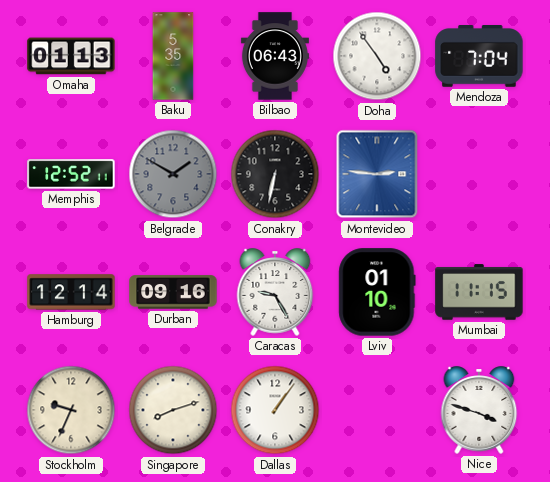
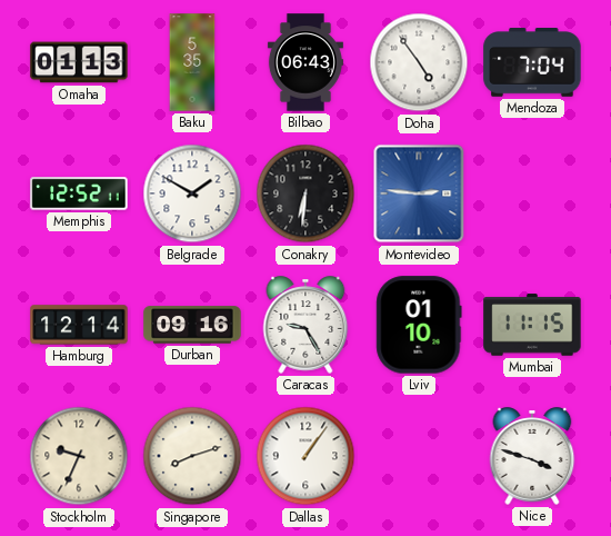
Belgrade dial: grey -> white
Conakry: 6:32 -> 6:31
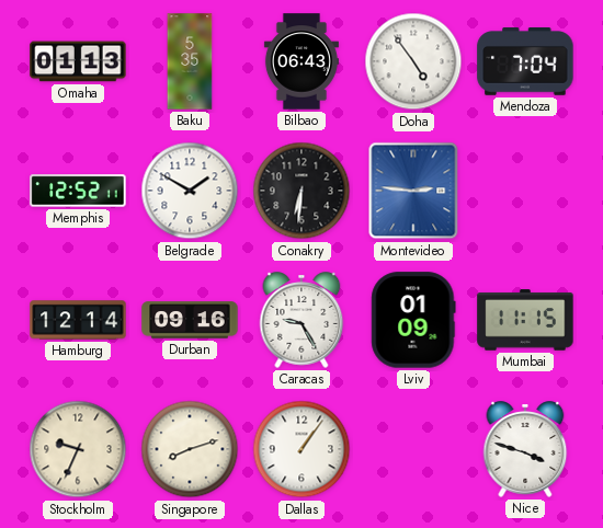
Lviv: 01:10 -> 01:09
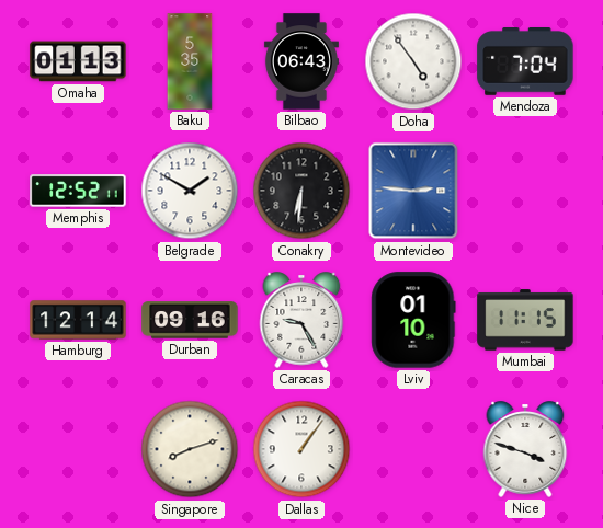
Lviv: 01:09 -> 01:10
Stockholm: 9:34 -> none
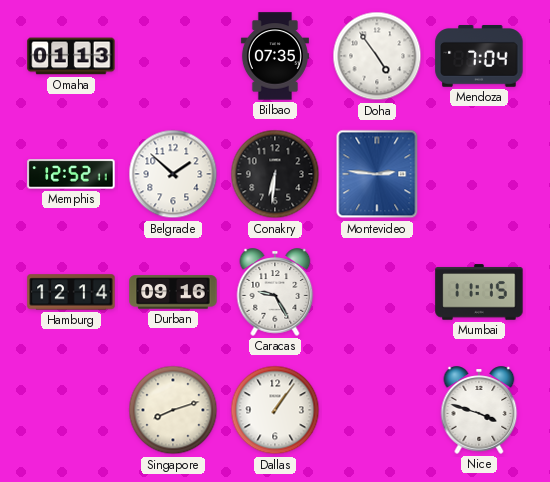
Baku: 5:35 -> none
Bilbao: 06:43 -> 07:35
Belgrade: 1:50 -> 1:52
Lviv: 01:10 -> none
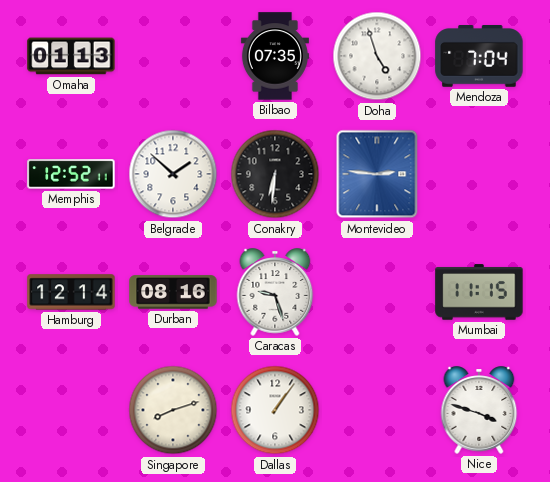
Doha: 4:54 -> 4:57
Durban: 09:16 -> 08:16
Caracas: 9:25 -> 9:27
